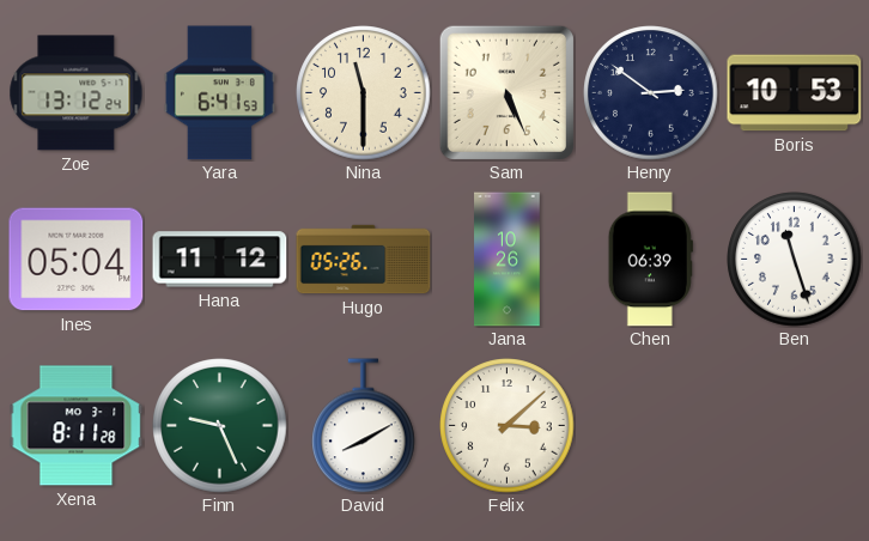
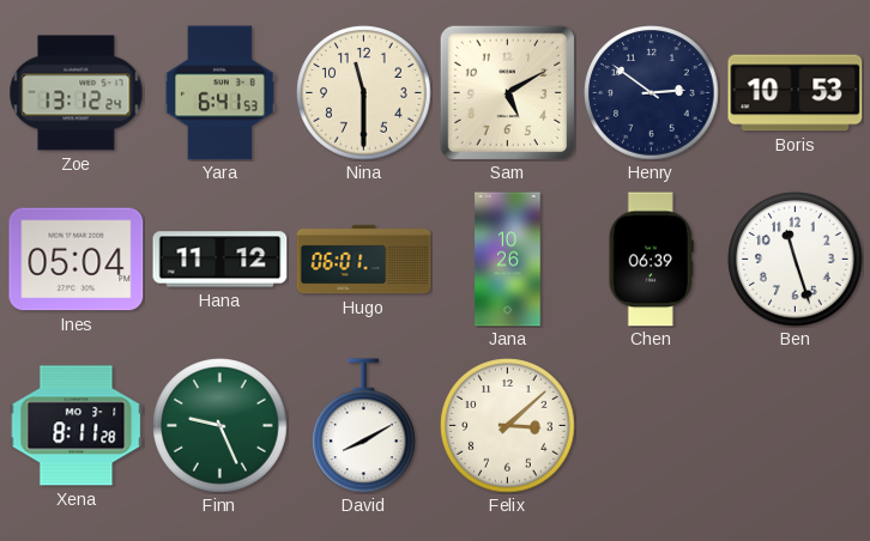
Sam: 5:26 -> 5:10
Hugo: 05:26 -> 06:01
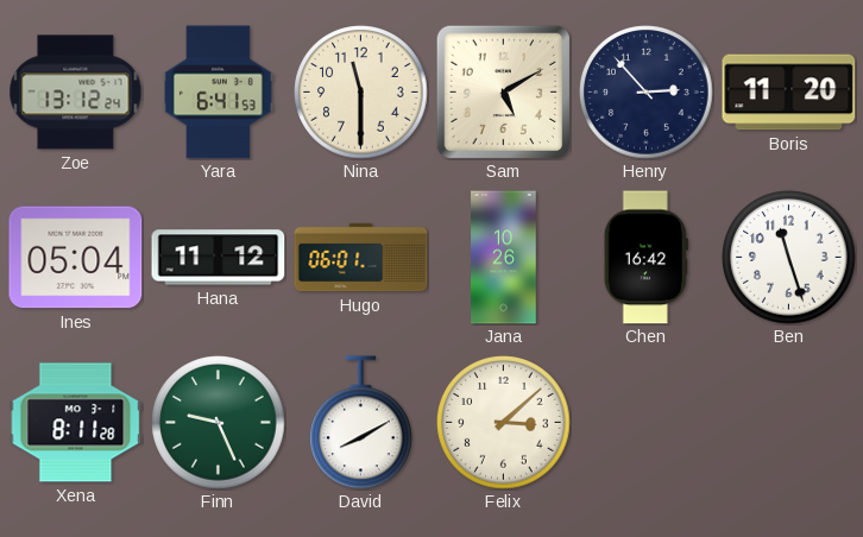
Henry: 2:51 -> 2:53
Boris: 10:53 -> 11:20
Chen: 06:39 -> 16:42
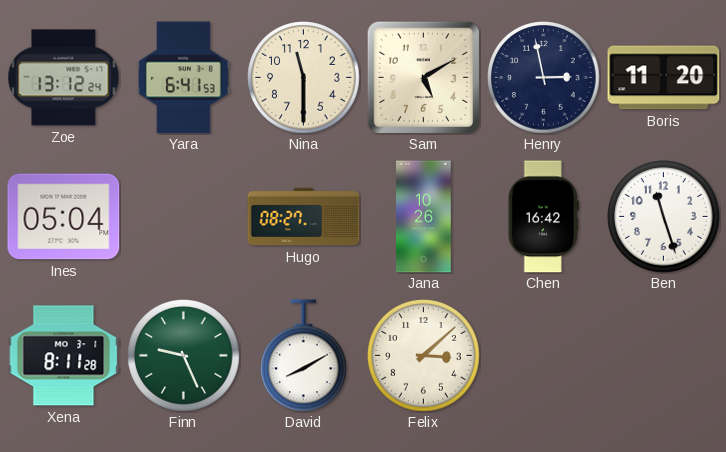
Henry: 2:53 -> 2:58
Hana: 11:12 -> none
Hugo: 06:01 -> 08:27
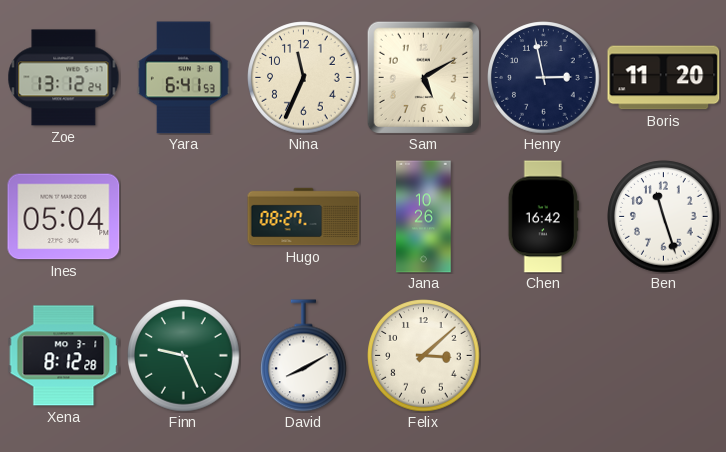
Nina: 11:30 -> 11:34
Xena: 8:11 -> 8:12
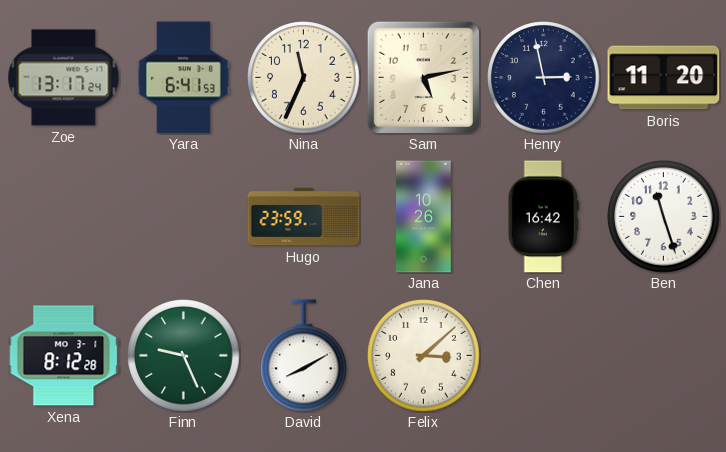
Zoe: 13:12 -> 13:17
Sam: 5:10 -> 5:13
Ines: 05:04 -> none
Hugo: 08:27 -> 23:59
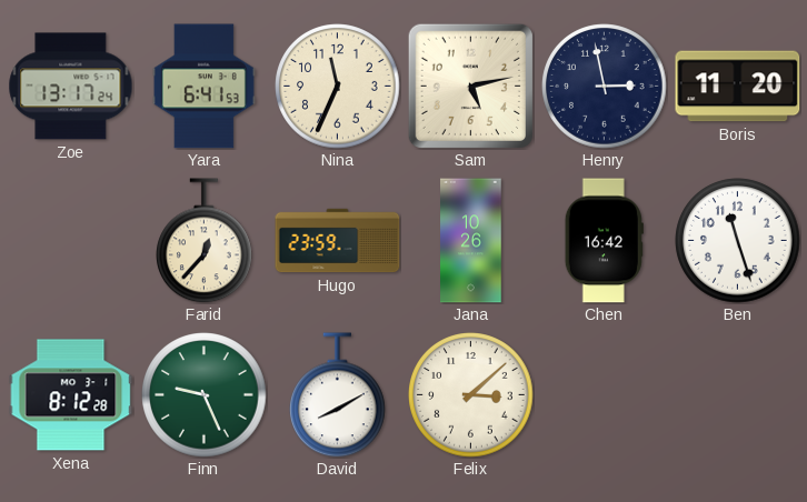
Farid: none -> 12:37
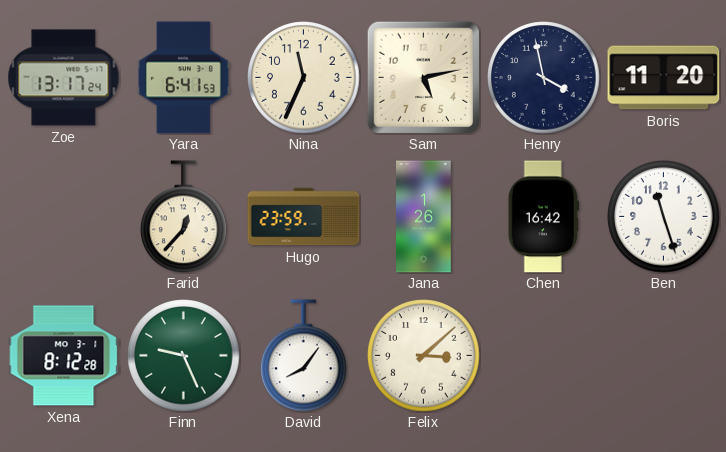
Henry: 2:58 -> 3:58
Jana: 10:26 -> 1:26
David: 8:10 -> 8:06
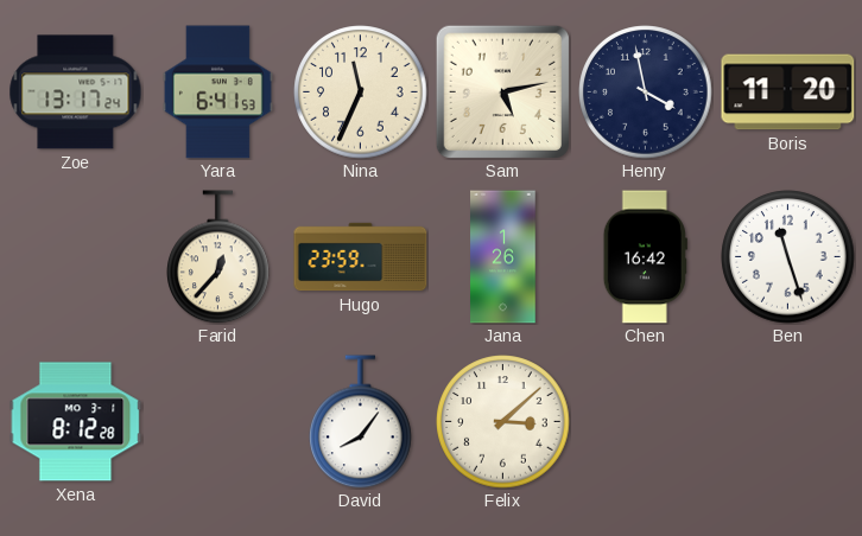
Finn: 9:26 -> none
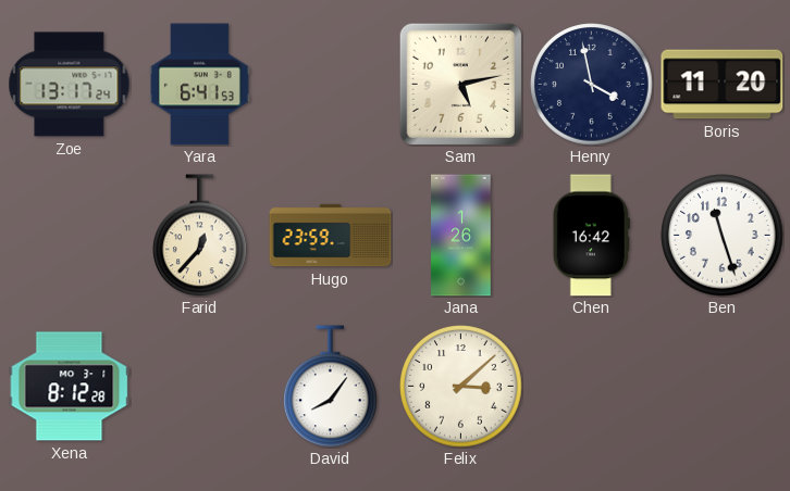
Nina: 11:34 -> none
